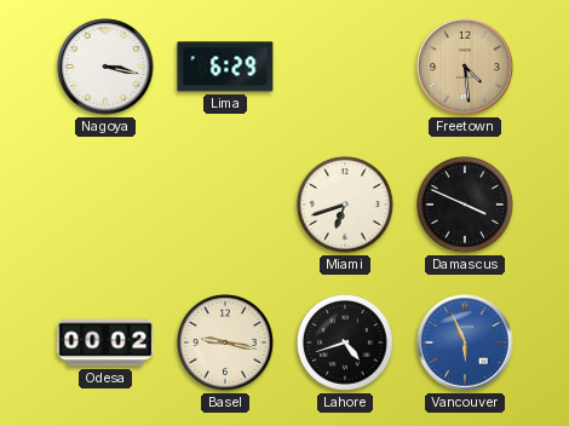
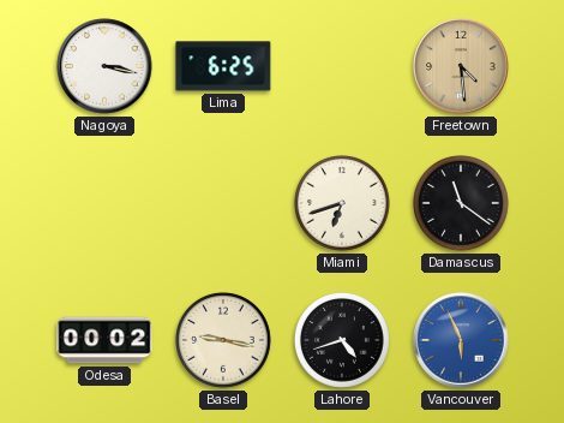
Lima: 6:29 -> 6:25
Damascus: 3:49 -> 11:21
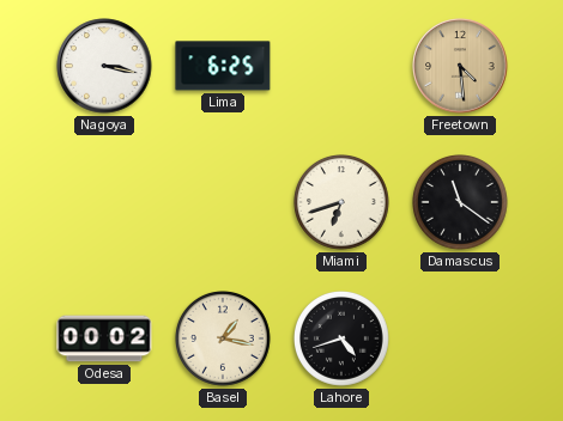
Basel: 9:17 -> 1:17
Vancouver: 5:56 -> none
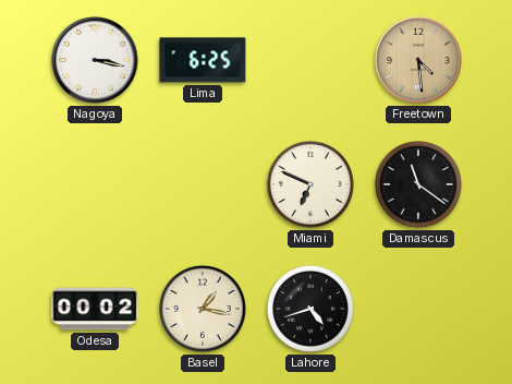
Miami: 6:42 -> 6:49
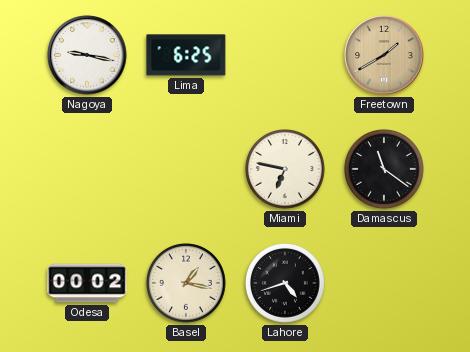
Nagoya: 3:17 -> 9:17
Freetown: 4:29 -> 1:40
Miami: 6:49 -> 6:47
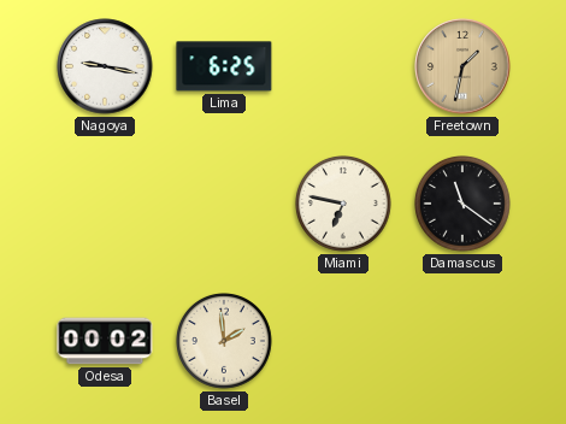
Freetown: 1:40 -> 1:32
Basel: 1:17 -> 1:59
Lahore: 4:42 -> none
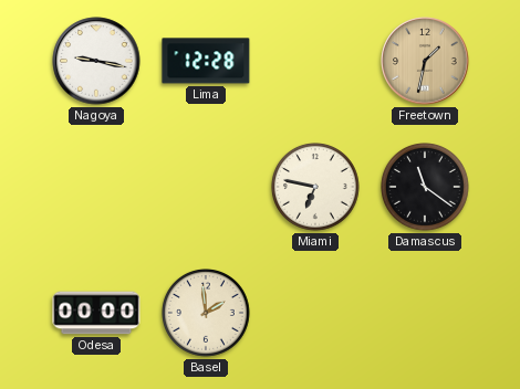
Lima: 6:25 -> 12:28
Odesa: 00:02 -> 00:00
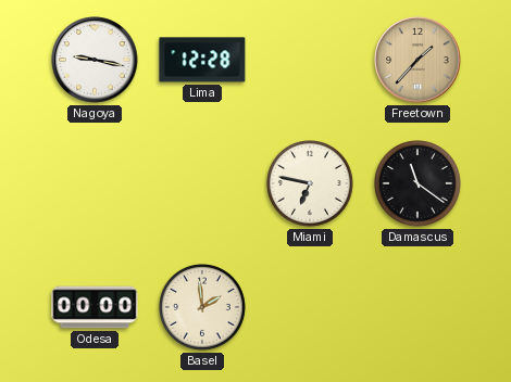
Freetown: 1:32 -> 1:37
